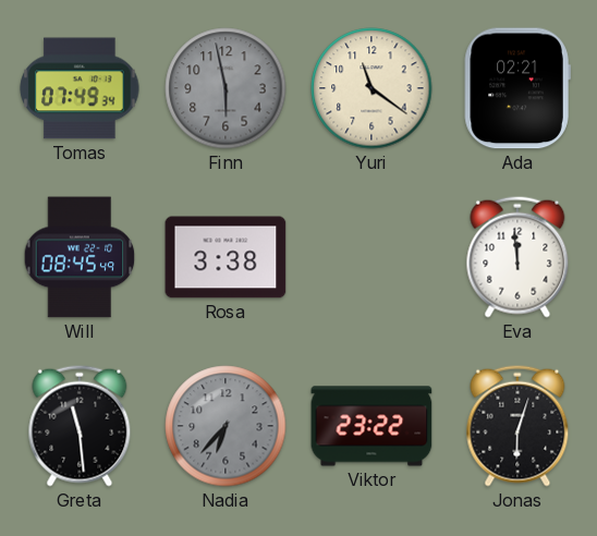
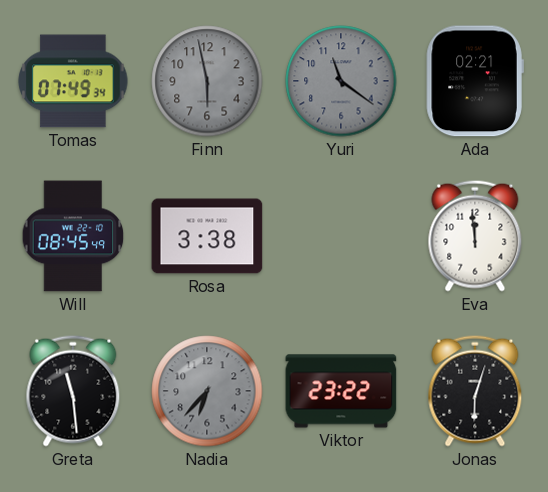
Yuri dial: cream -> grey
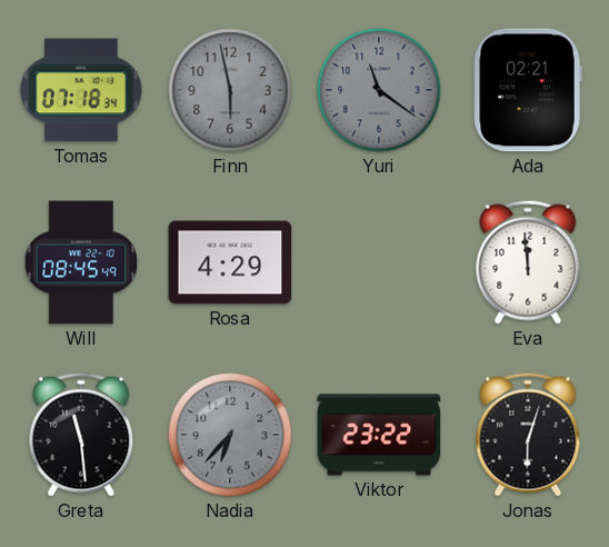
Tomas: 07:49 -> 07:18
Rosa: 3:38 -> 4:29
